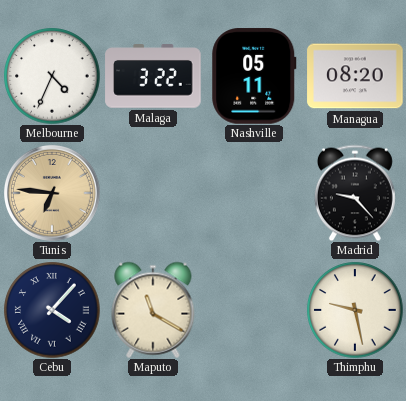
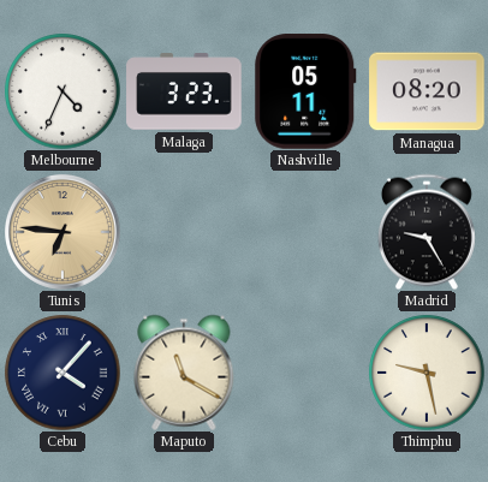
Malaga: 3:22 -> 3:23
Madrid: 9:23 -> 9:25
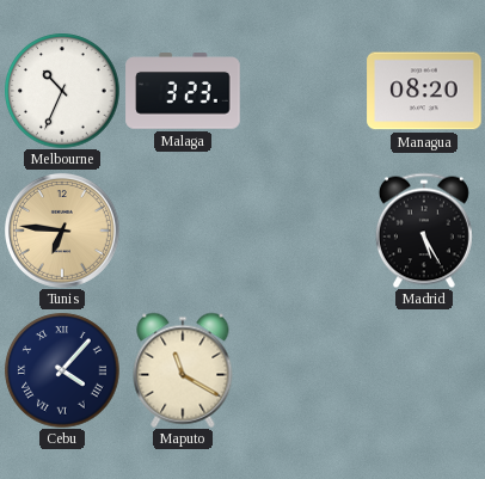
Melbourne: 4:34 -> 10:34
Nashville: 05:11 -> none
Madrid: 9:25 -> 5:25
Thimphu: 9:28 -> none
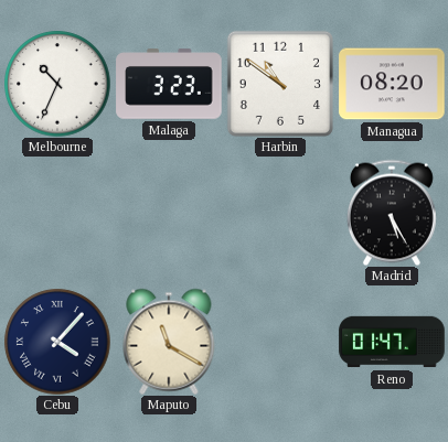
Harbin: none -> 10:51
Tunis: 6:46 -> none
Reno: none -> 01:47
